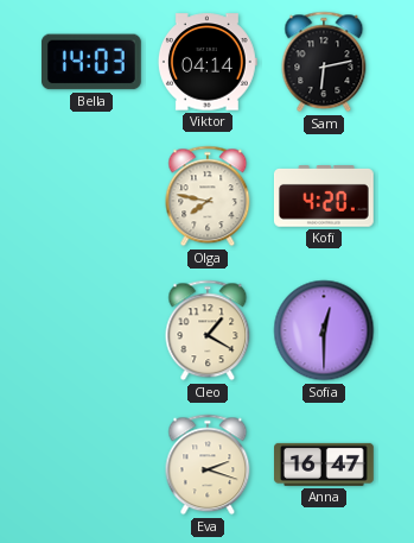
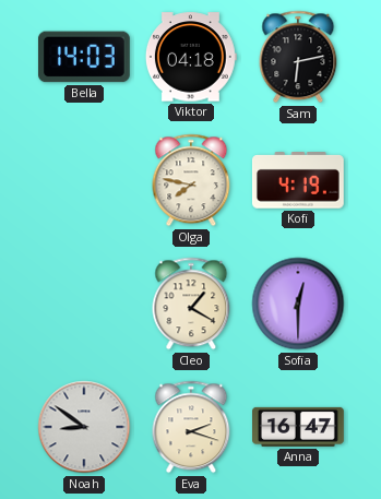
Viktor: 04:14 -> 04:18
Kofi: 4:20 -> 4:19
Noah: none -> 8:51
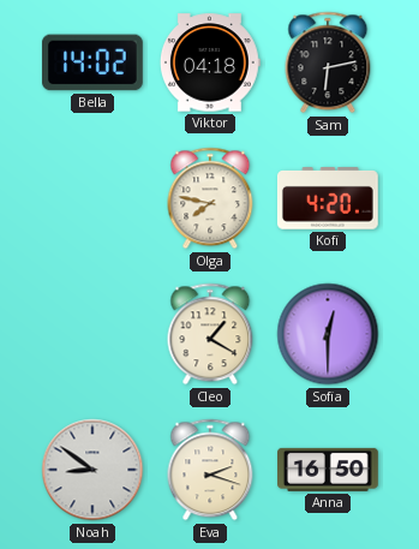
Bella: 14:03 -> 14:02
Kofi: 4:19 -> 4:20
Anna: 16:47 -> 16:50
